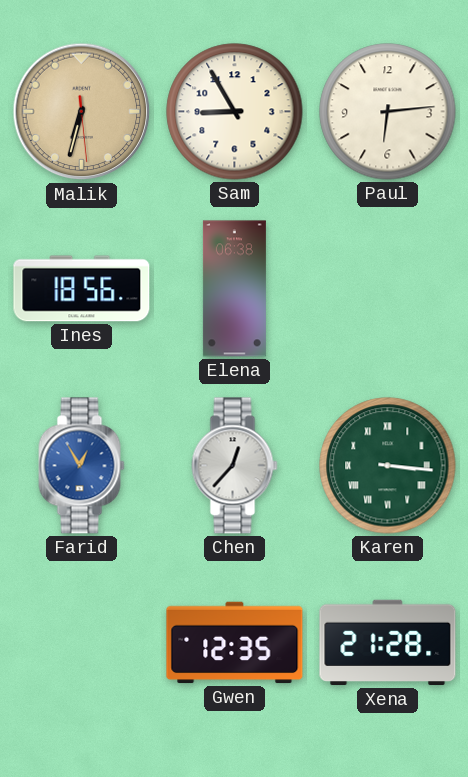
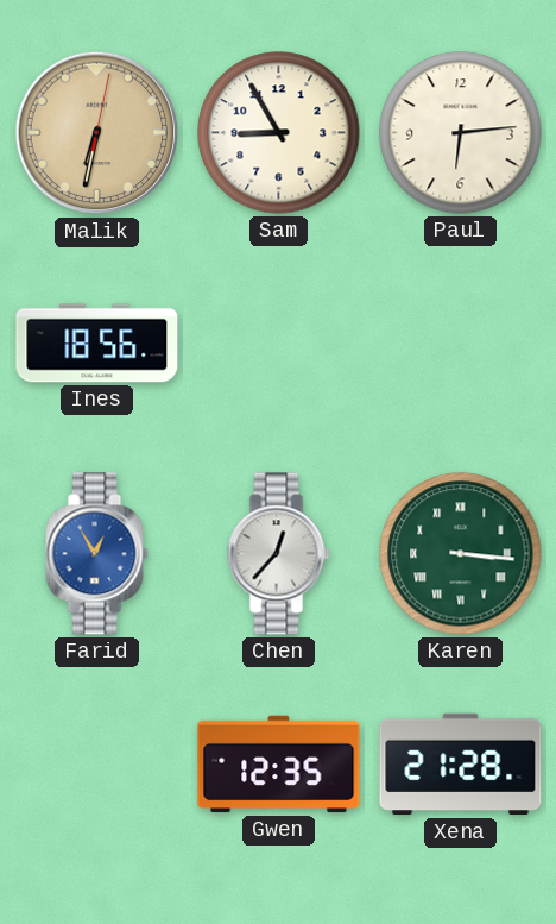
Malik: 6:32:29 -> 6:32:02
Elena: 06:38 -> none
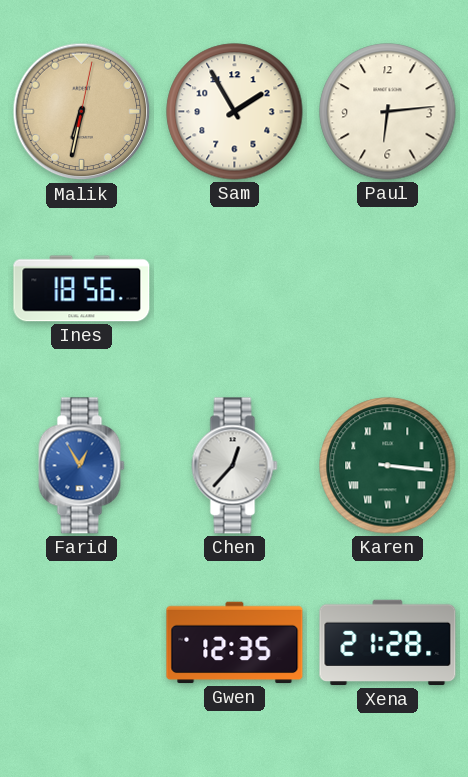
Sam: 8:55 -> 1:55
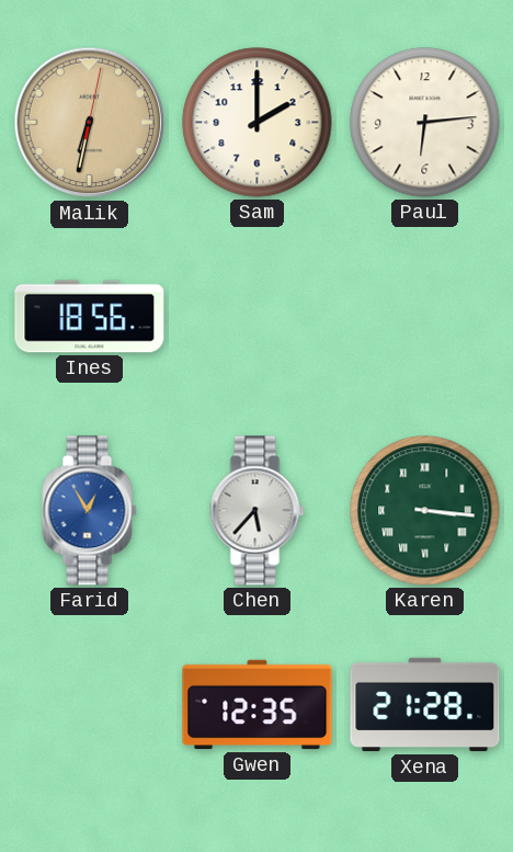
Sam: 1:55 -> 2:00
Chen: 12:37 -> 5:37
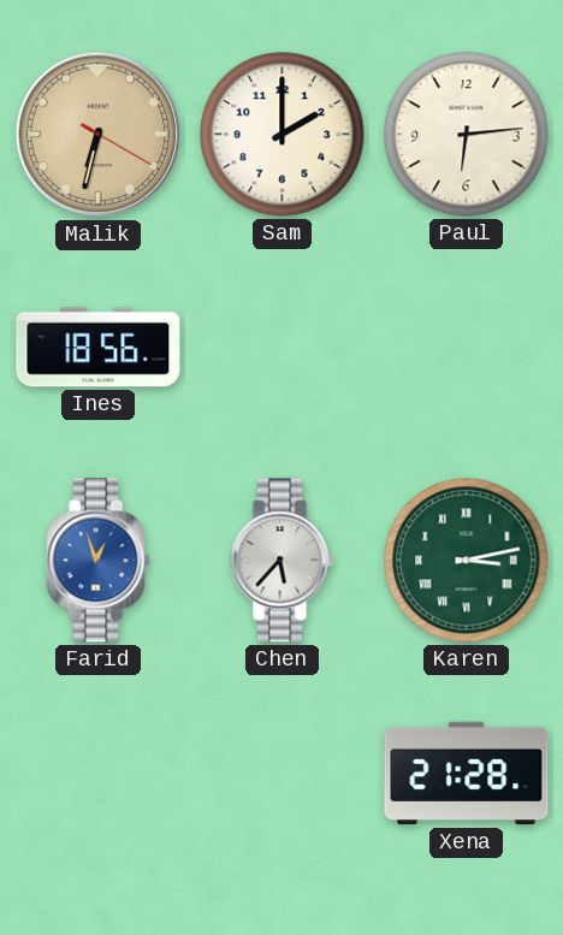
Malik: 6:32:02 -> 6:32:20
Farid: 12:55 -> 12:57
Karen: 3:16 -> 3:13
Gwen: 12:35 -> none
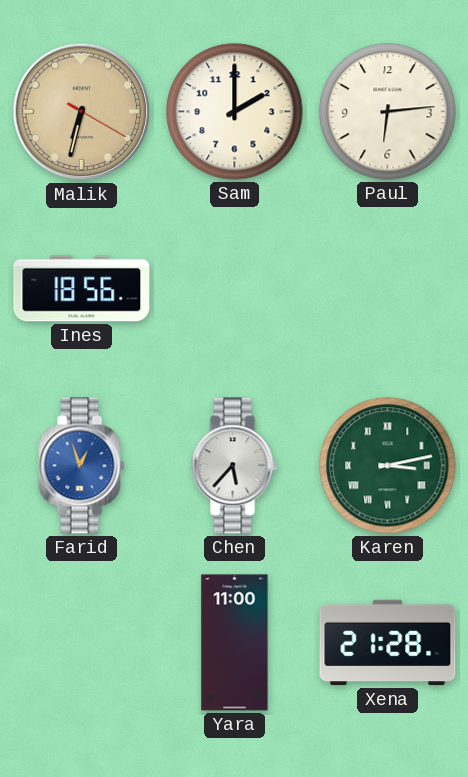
Yara: none -> 11:00
